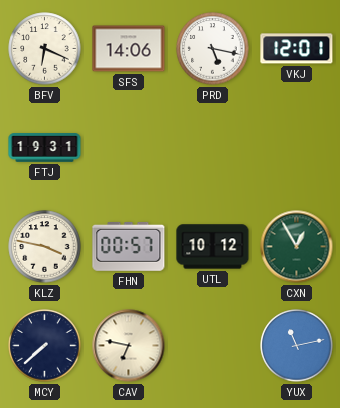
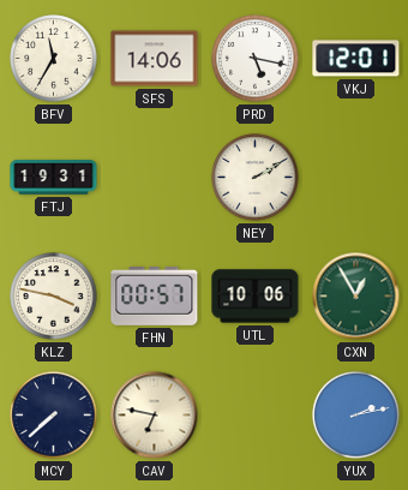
BFV: 6:19 -> 11:35
NEY: none -> 2:10
UTL: 10:12 -> 10:06
YUX: 11:13 -> 2:13
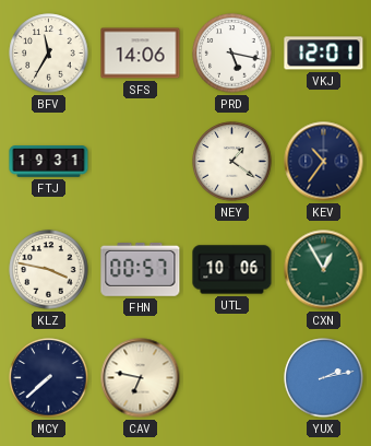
NEY: 2:10 -> 1:21
KEV: none -> 10:36
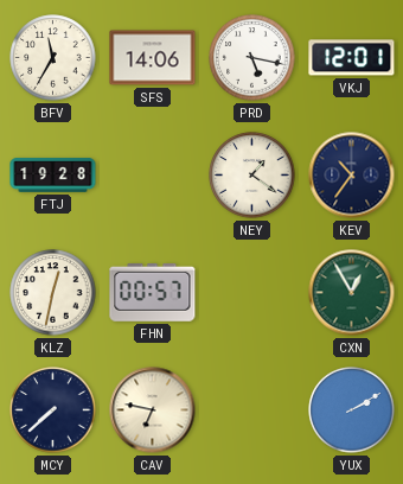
FTJ: 19:31 -> 19:28
KLZ: 3:47 -> 12:32
UTL: 10:06 -> none
YUX: 2:13 -> 2:10
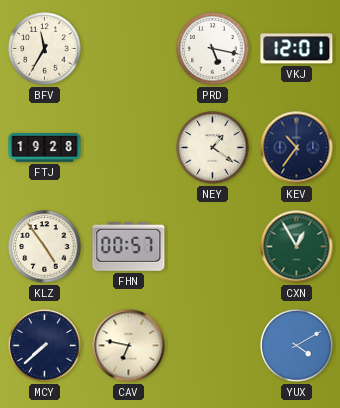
SFS: 14:06 -> none
KLZ: 12:32 -> 4:54
YUX: 2:10 -> 4:10
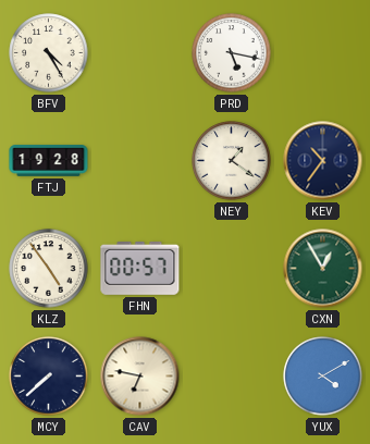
BFV: 11:35 -> 4:25
VKJ: 12:01 -> none
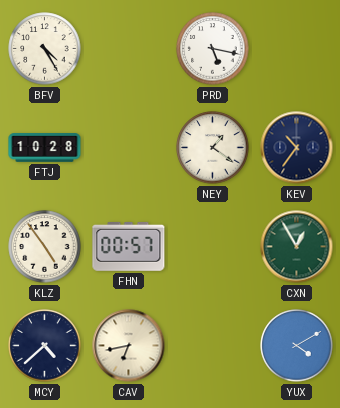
FTJ: 19:28 -> 10:28
MCY: 7:38 -> 4:38
CAV: 6:47 -> 6:43
